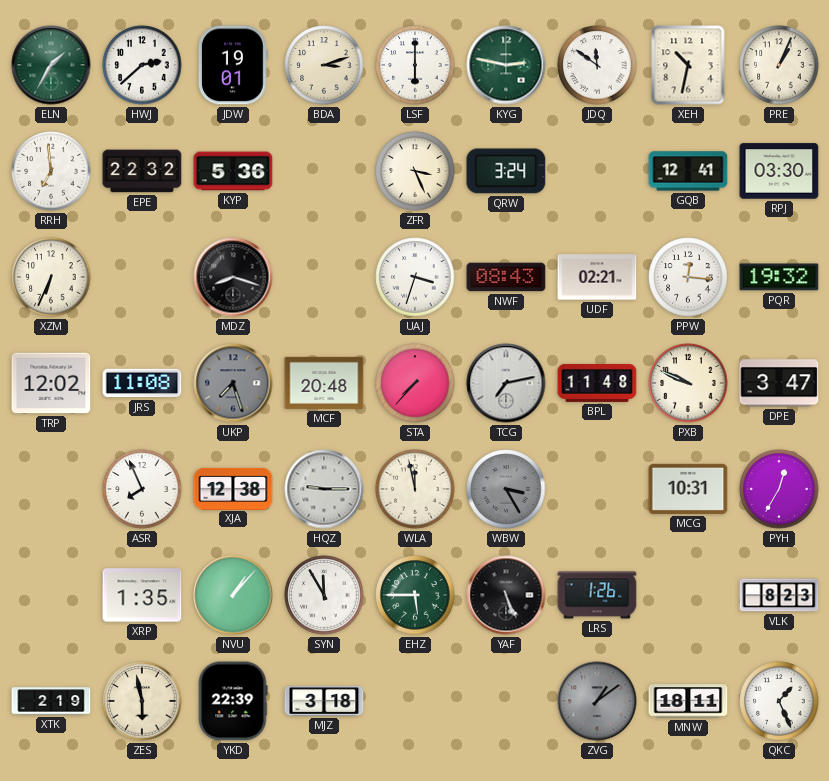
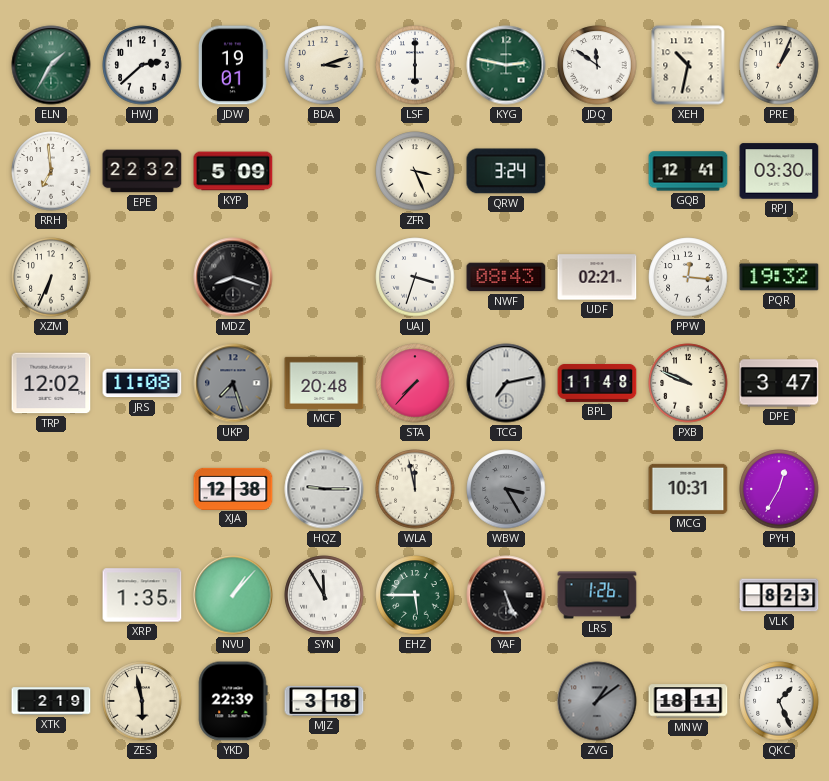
KYP: 5:36 -> 5:09
ASR: 7:56 -> none
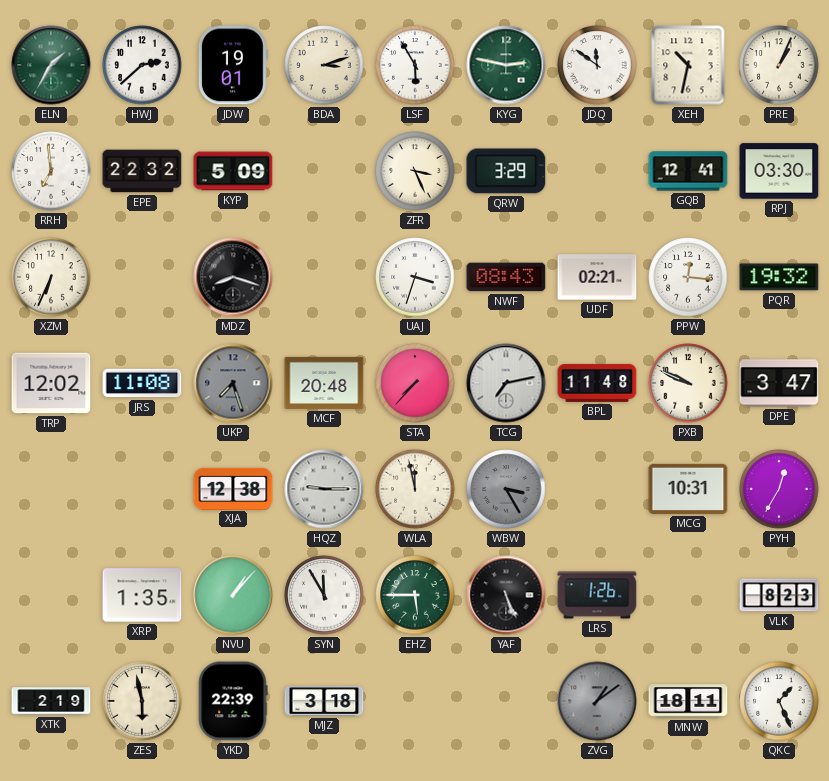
LSF: 6:00 -> 5:55
QRW: 3:24 -> 3:29
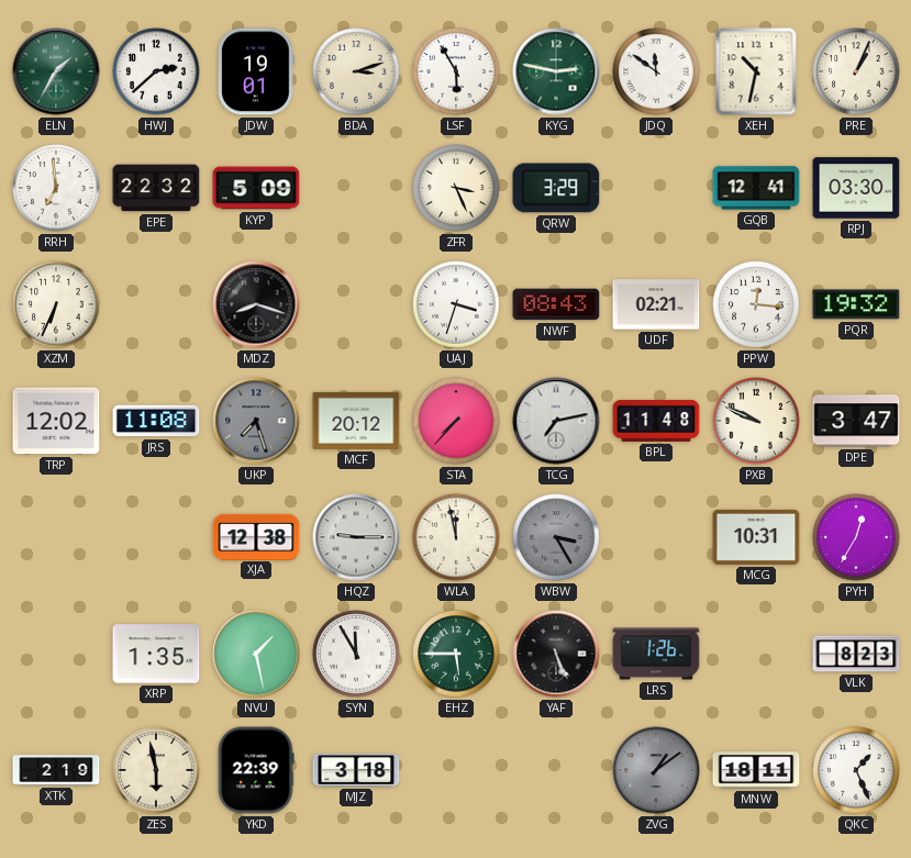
MCF: 20:48 -> 20:12
NVU: 1:07 -> 1:28
